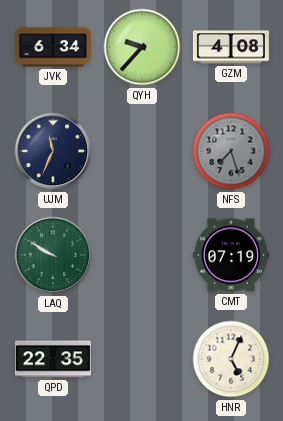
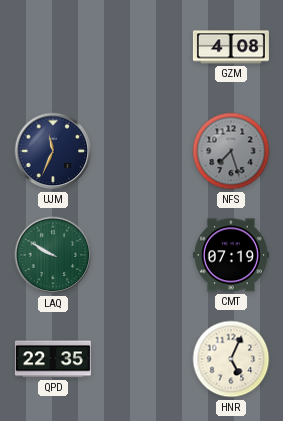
JVK: 6:34 -> none
QYH: 9:37 -> none
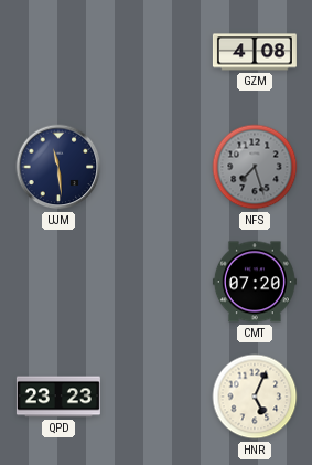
UJM: 11:34 -> 11:29
LAQ: 9:50 -> none
CMT: 07:19 -> 07:20
QPD: 22:35 -> 23:23
